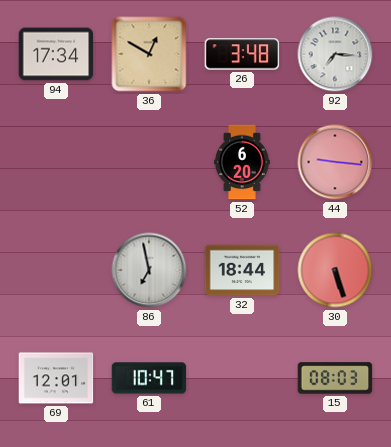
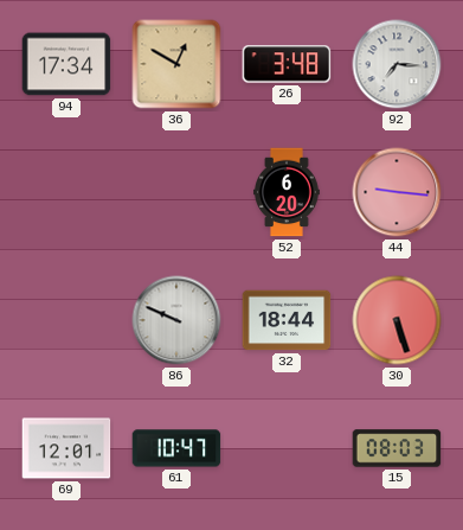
86: 6:58 -> 9:49
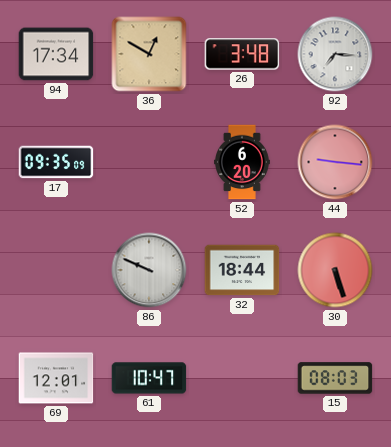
17: none -> 09:35
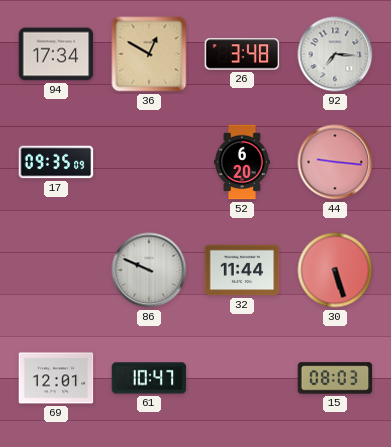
32: 18:44 -> 11:44
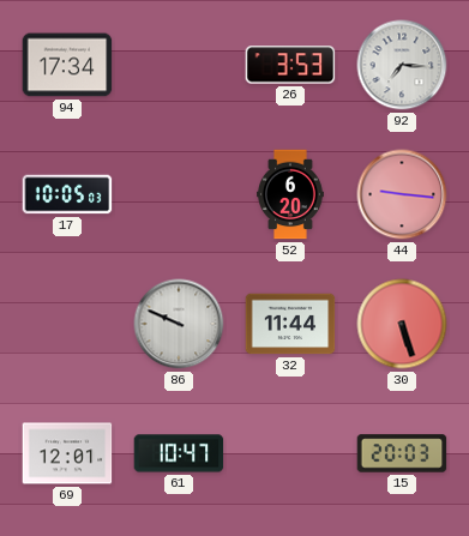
36: 12:50 -> none
26: 3:48 -> 3:53
17: 09:35 -> 10:05
15: 08:03 -> 20:03
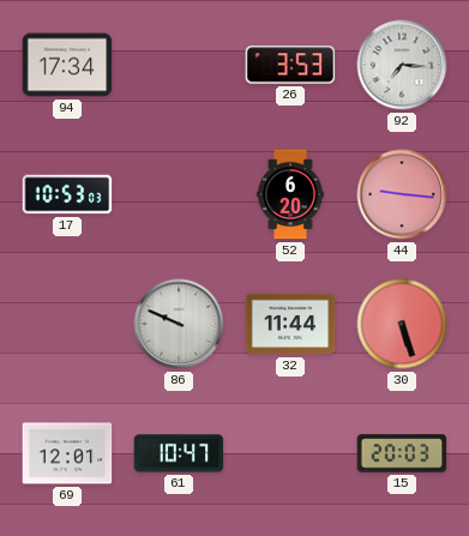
17: 10:05 -> 10:53
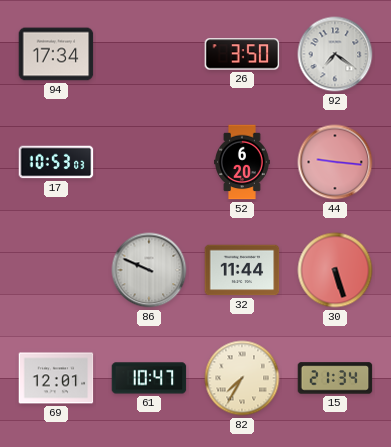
26: 3:53 -> 3:50
92: 7:16 -> 7:21
82: none -> 7:35
15: 20:03 -> 21:34
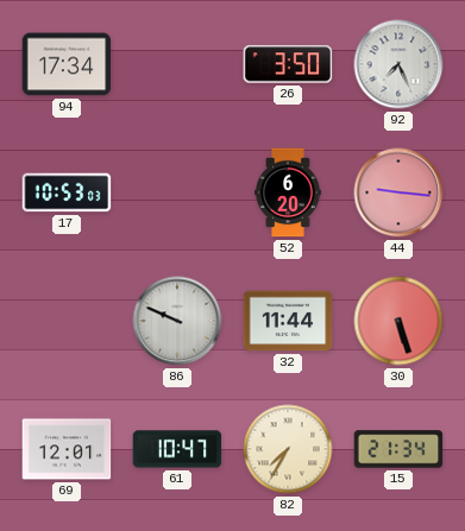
92: 7:21 -> 7:26
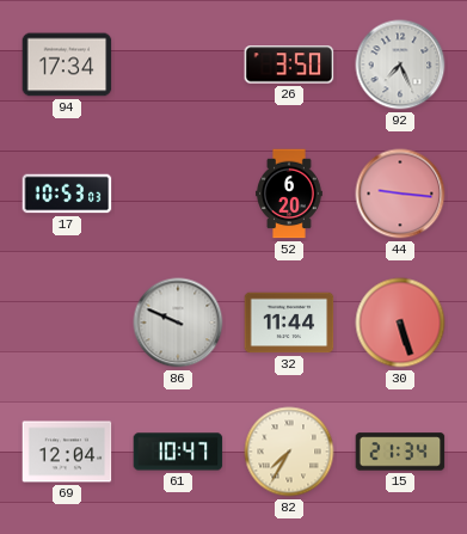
69: 12:01 -> 12:04
